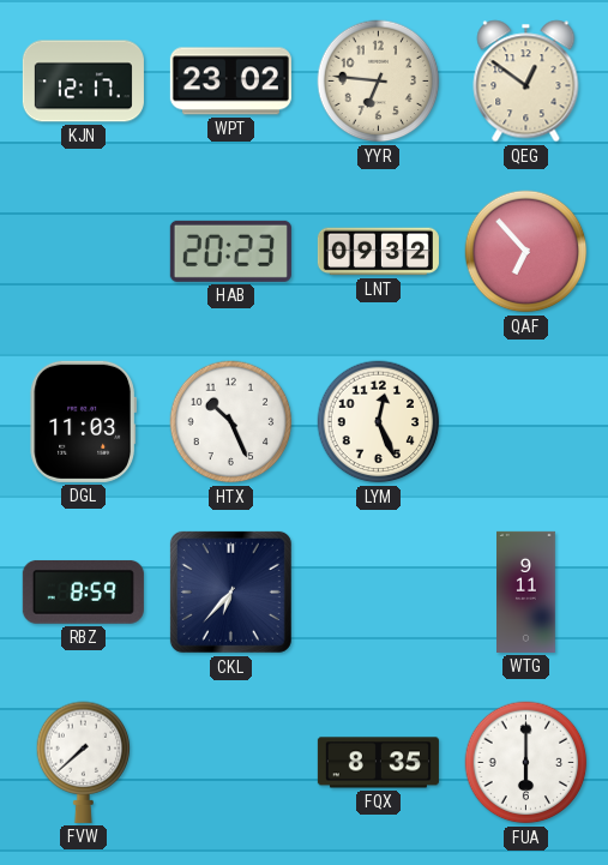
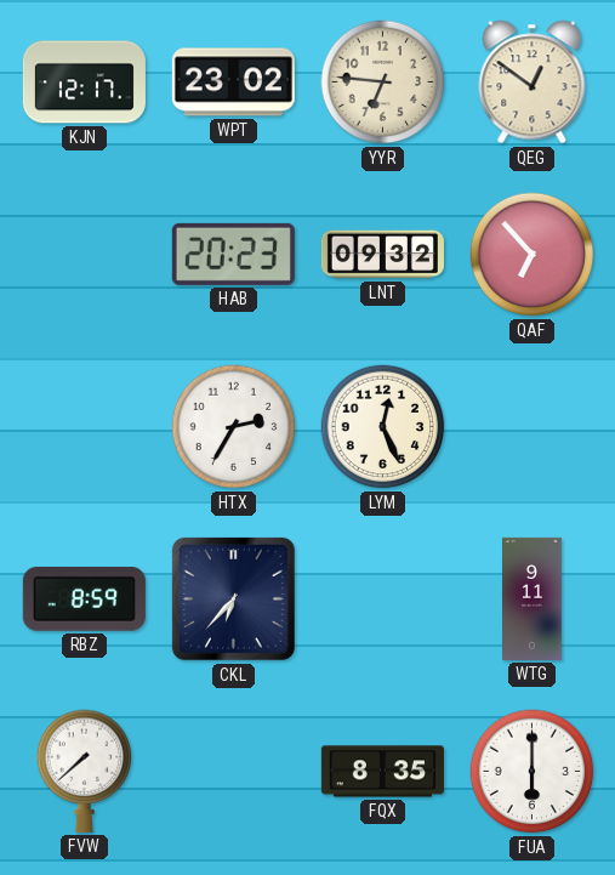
DGL: 11:03 -> none
HTX: 10:26 -> 2:35
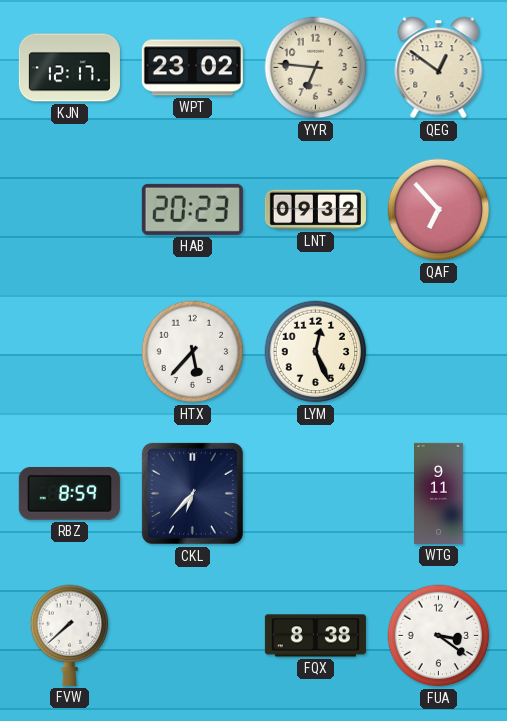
HTX: 2:35 -> 5:37
FQX: 8:35 -> 8:38
FUA: 6:00 -> 3:21
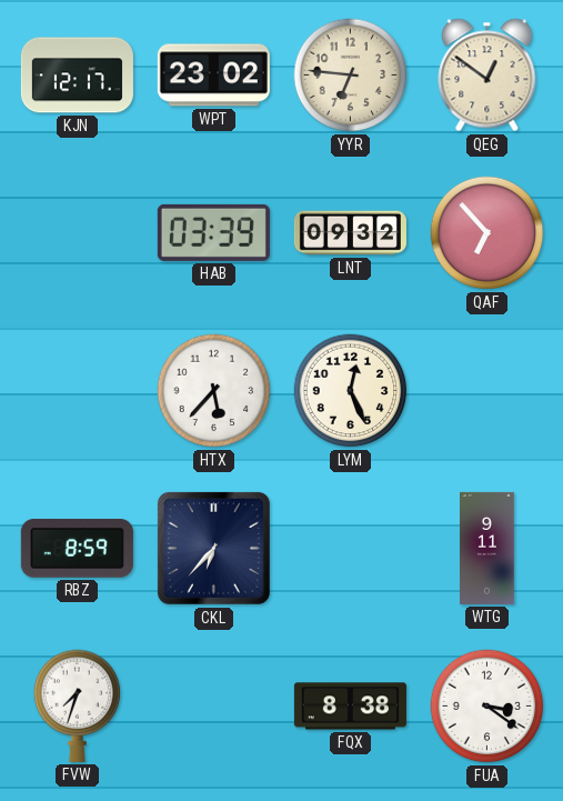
HAB: 20:23 -> 03:39
FVW: 7:38 -> 7:33
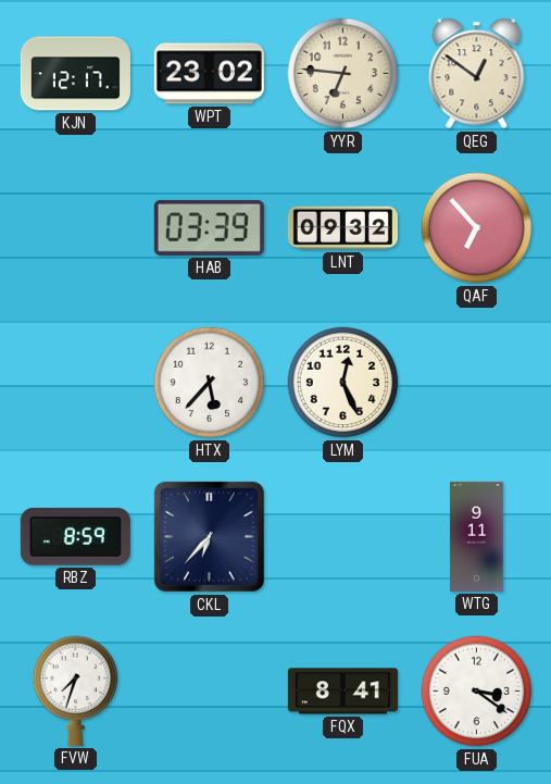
FQX: 8:38 -> 8:41
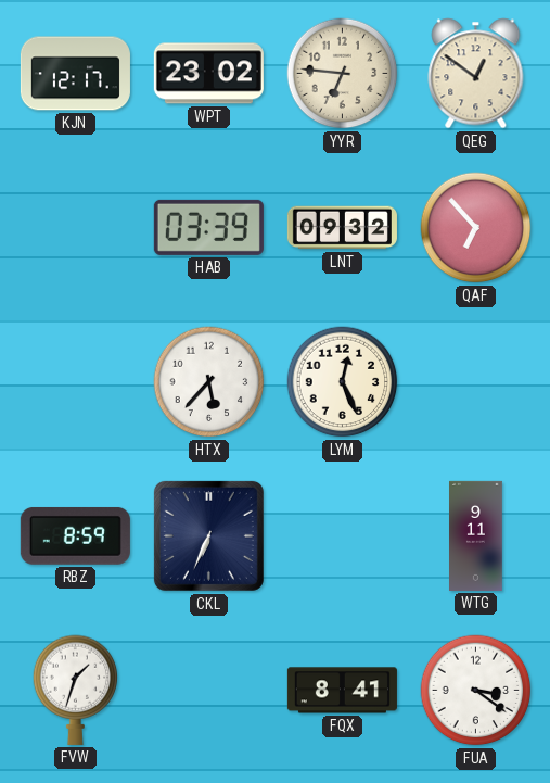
CKL: 6:37 -> 6:34
FVW: 7:33 -> 1:33
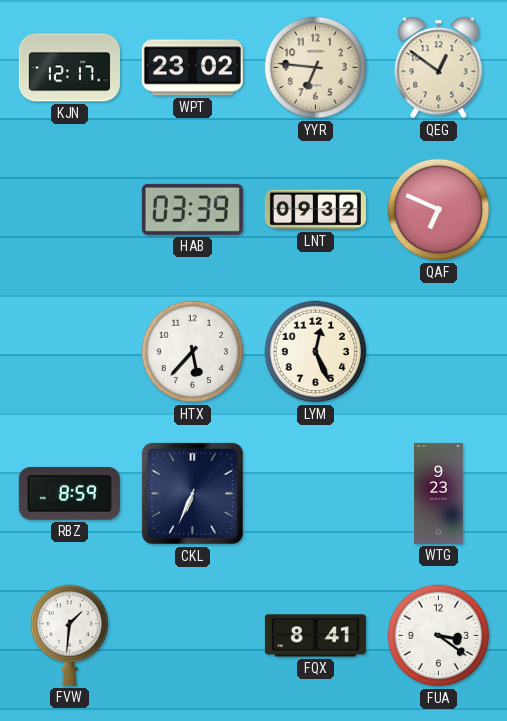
QAF: 6:53 -> 6:49
WTG: 9:11 -> 9:23
FVW: 1:33 -> 1:31
